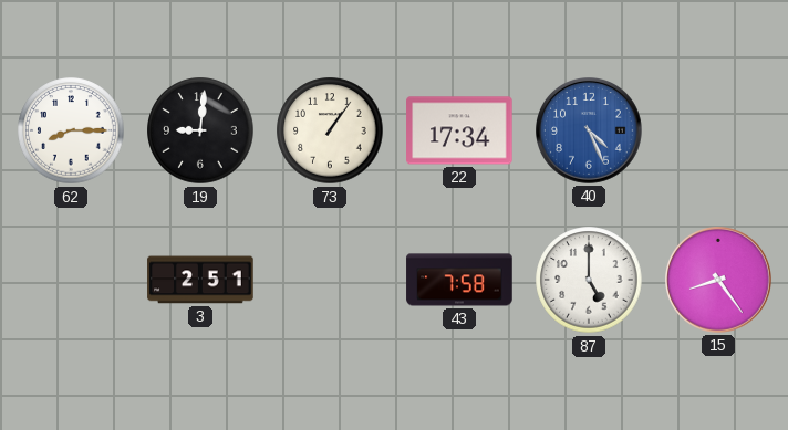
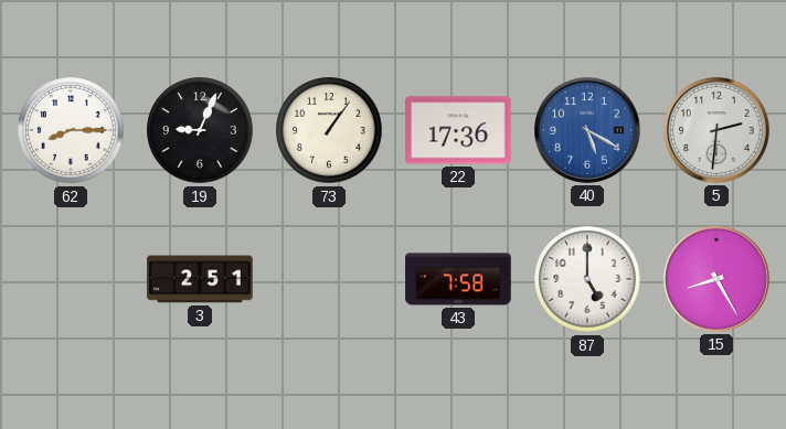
19: 9:01 -> 9:04
22: 17:34 -> 17:36
40: 4:26 -> 5:20
5: none -> 2:31
15: 8:24 -> 8:25
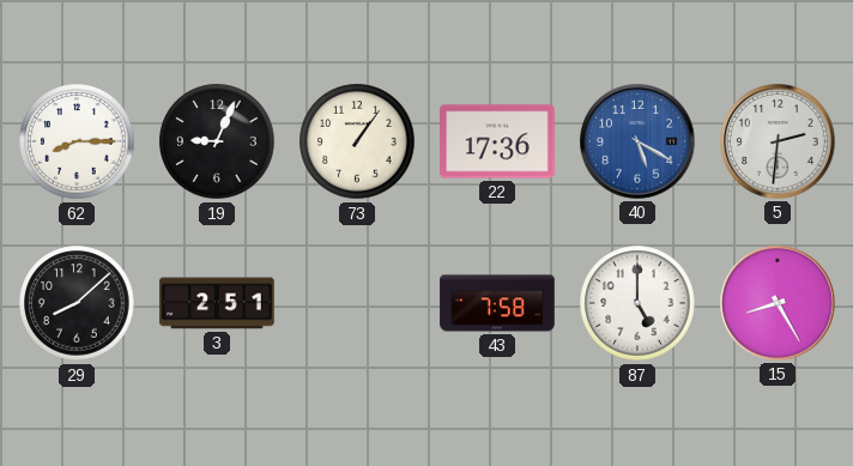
29: none -> 8:08
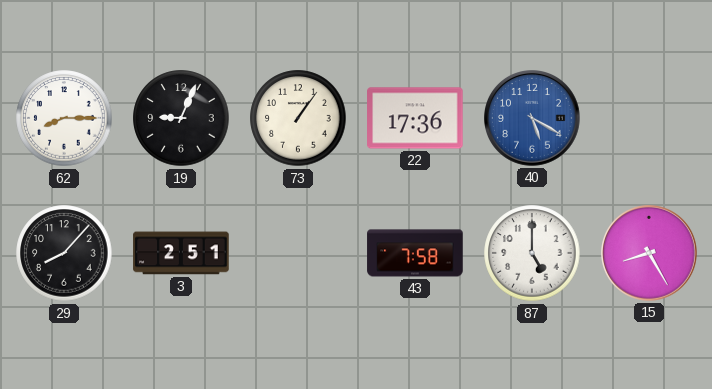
5: 2:31 -> none
29: 8:08 -> 8:07
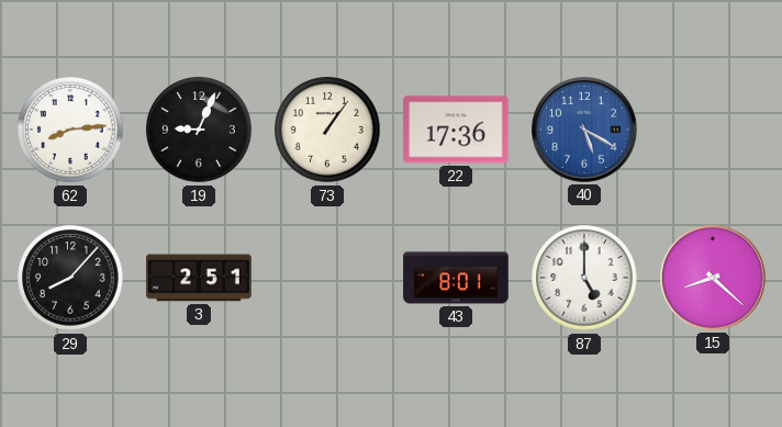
62: 8:15 -> 8:14
43: 7:58 -> 8:01
15: 8:25 -> 8:22
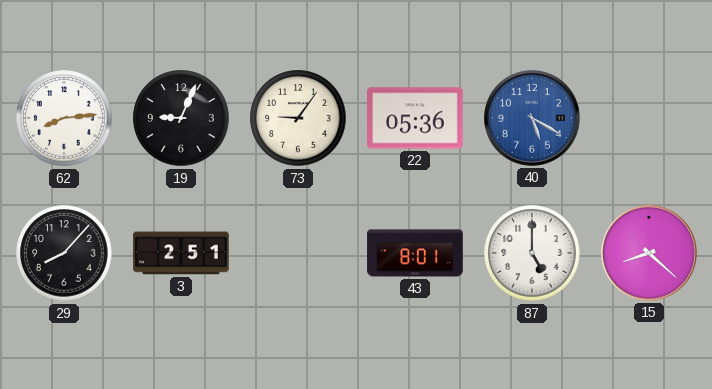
73: 1:06 -> 9:06
22: 17:36 -> 05:36
